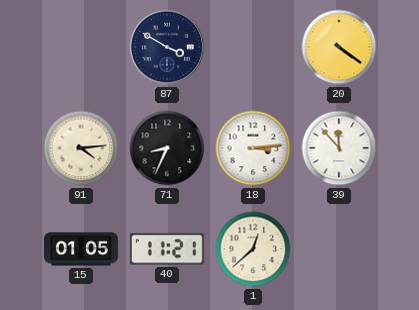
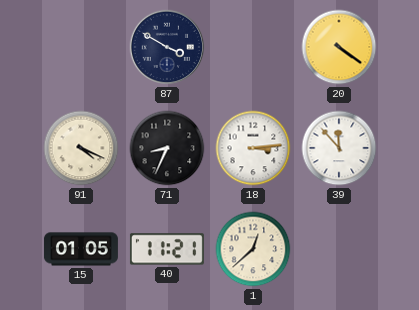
91: 4:14 -> 4:19
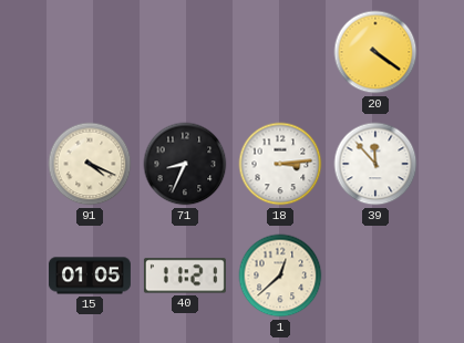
87: 3:50 -> none
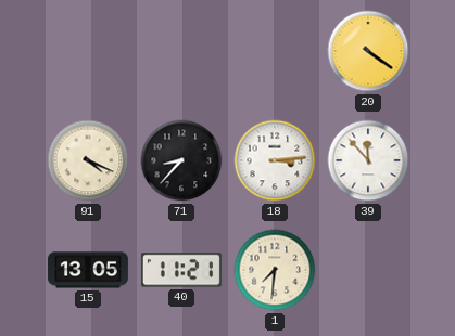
71: 8:34 -> 8:37
15: 01:05 -> 13:05
1: 12:38 -> 7:31
